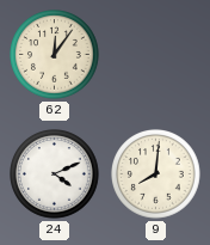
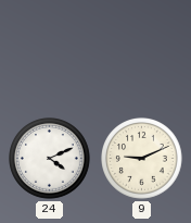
62: 12:06 -> none
9: 8:01 -> 9:11
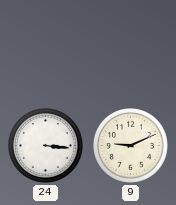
24: 4:11 -> 3:16
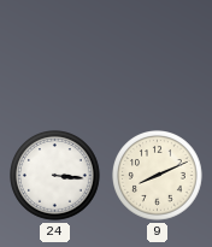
9: 9:11 -> 8:11
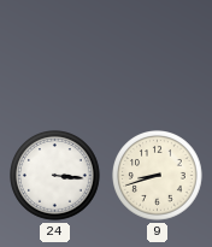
9: 8:11 -> 8:42
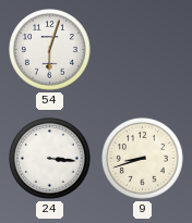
54: none -> 6:03
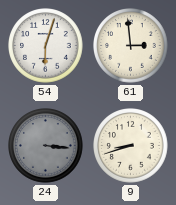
61: none -> 2:59
24 dial: white -> grey
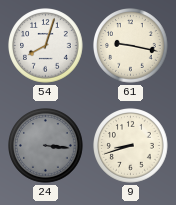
54: 6:03 -> 8:03
61: 2:59 -> 9:17
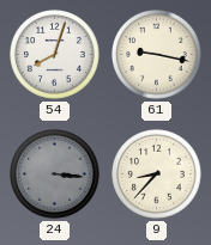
9: 8:42 -> 8:37
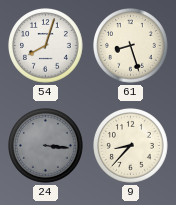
61: 9:17 -> 8:27
